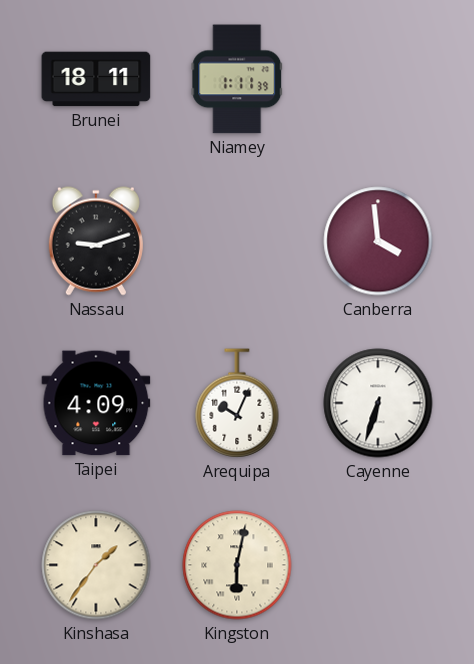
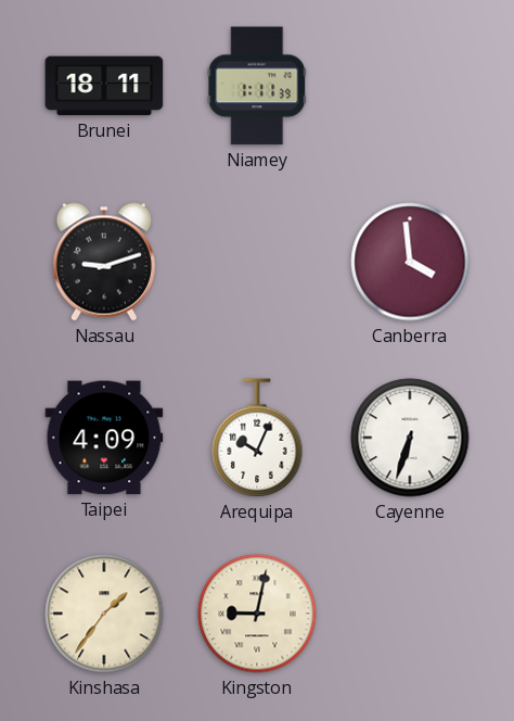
Kingston: 6:02 -> 9:02
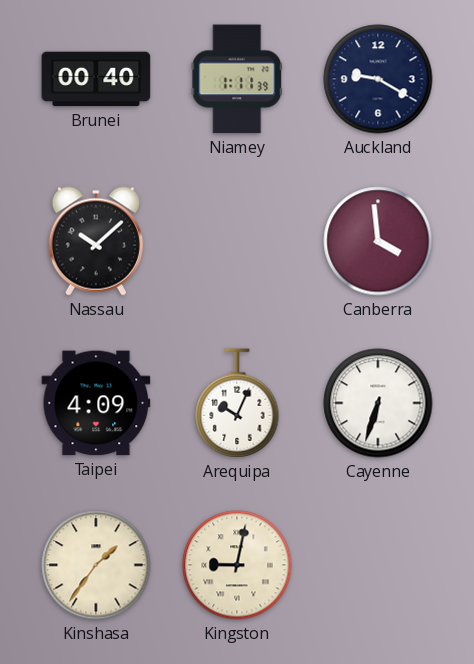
Brunei: 18:11 -> 00:40
Auckland: none -> 9:20
Nassau: 9:12 -> 10:08
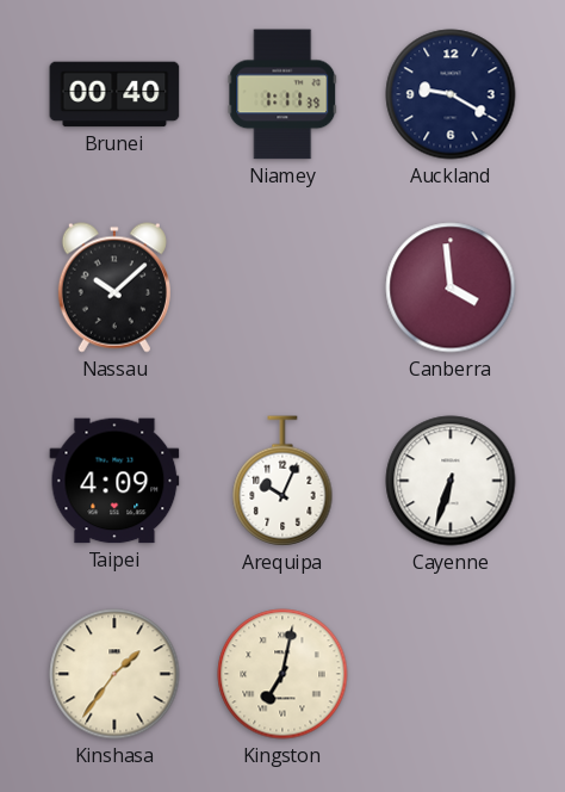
Kingston: 9:02 -> 7:02
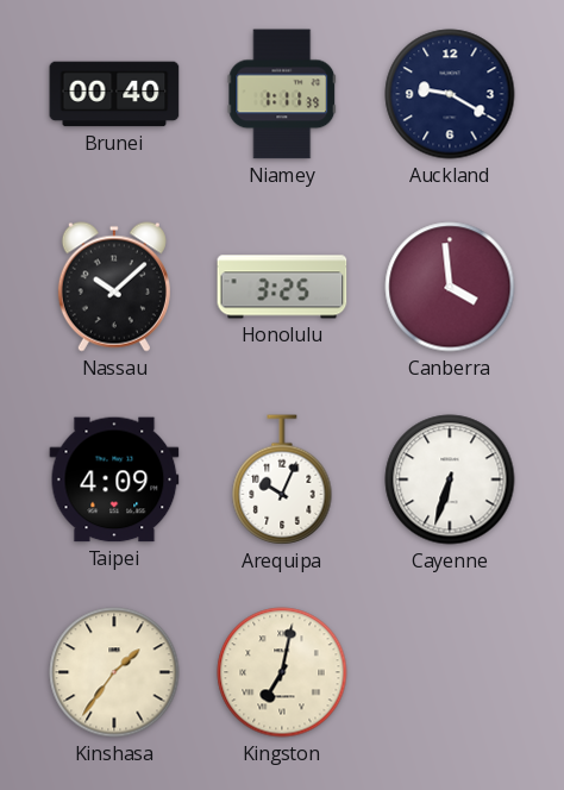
Honolulu: none -> 3:25
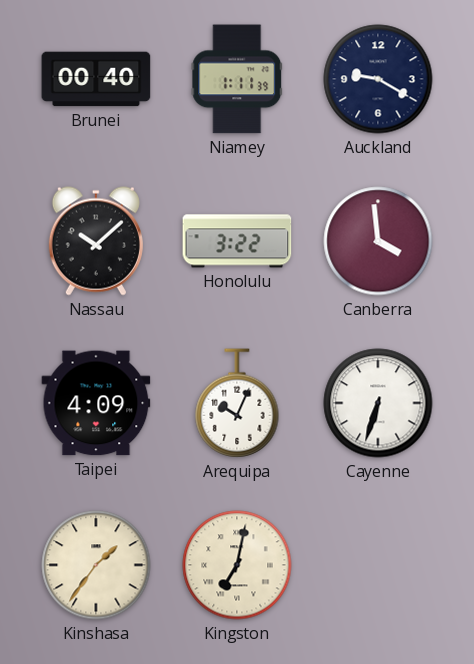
Honolulu: 3:25 -> 3:22
